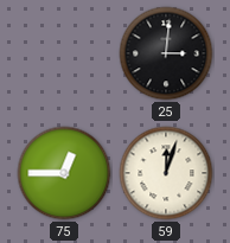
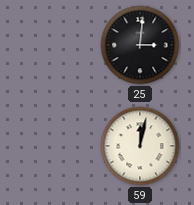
75: 12:45 -> none
59: 12:03 -> 12:02
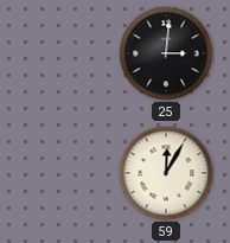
59: 12:02 -> 12:05
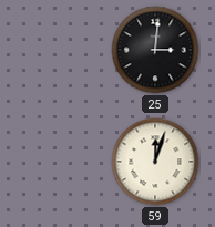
59: 12:05 -> 12:03
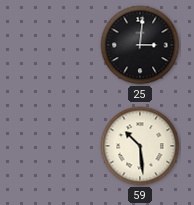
59: 12:03 -> 10:29
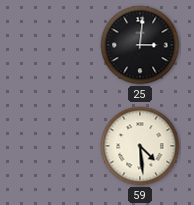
59: 10:29 -> 4:29
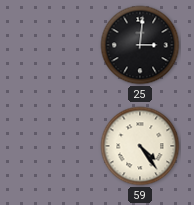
59: 4:29 -> 4:24
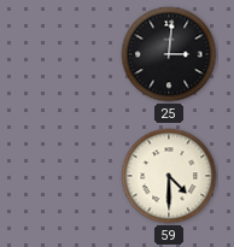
59: 4:24 -> 4:30
